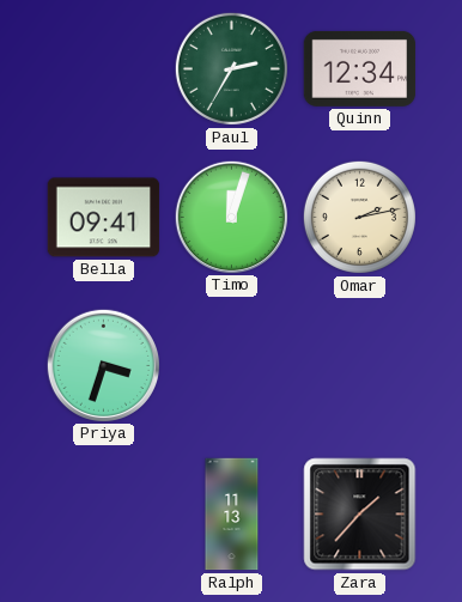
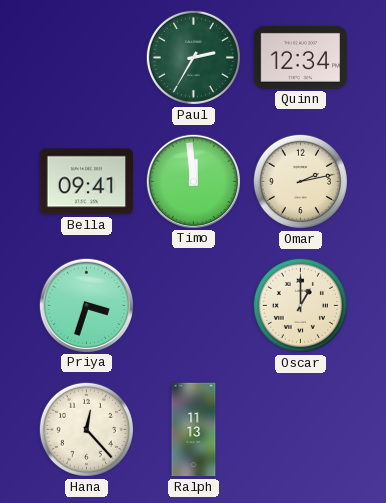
Timo: 12:03 -> 11:59
Oscar: none -> 1:00
Hana: none -> 12:23
Zara: 1:37 -> none
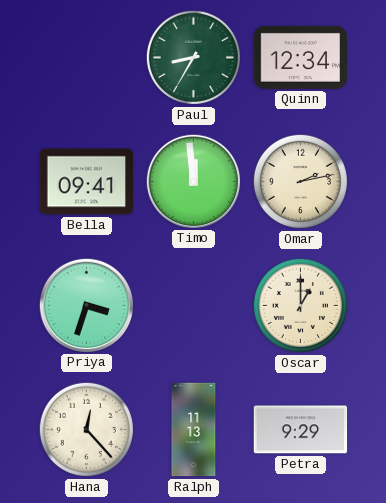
Paul: 2:35 -> 8:35
Petra: none -> 9:29
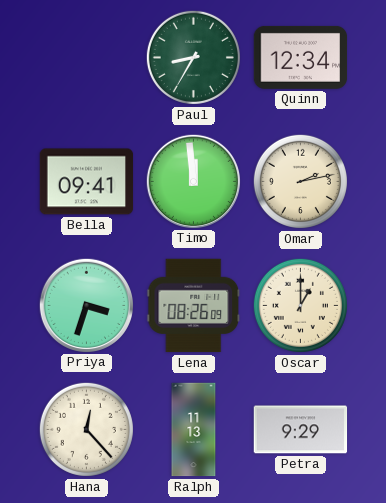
Lena: none -> 08:26
